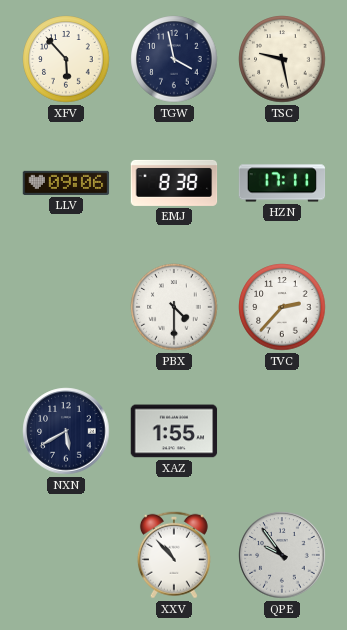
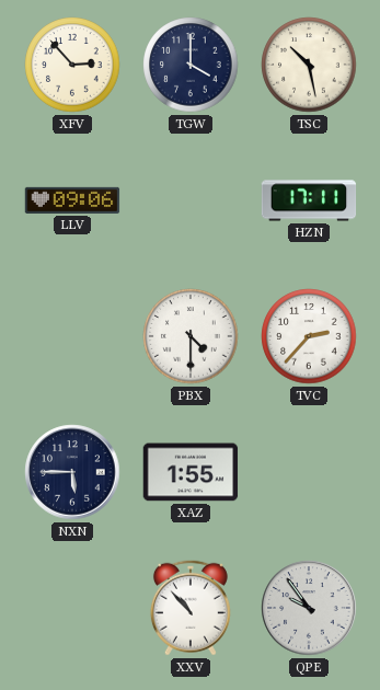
XFV: 5:53 -> 2:53
TGW: 3:58 -> 4:00
TSC: 9:28 -> 10:28
EMJ: 8:38 -> none
NXN: 5:40 -> 5:45
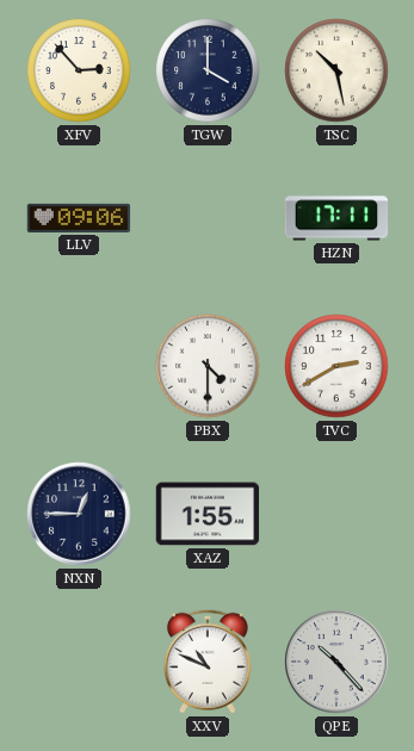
TVC: 2:37 -> 2:40
NXN: 5:45 -> 12:45
XXV: 10:53 -> 10:49
QPE: 9:54 -> 10:23
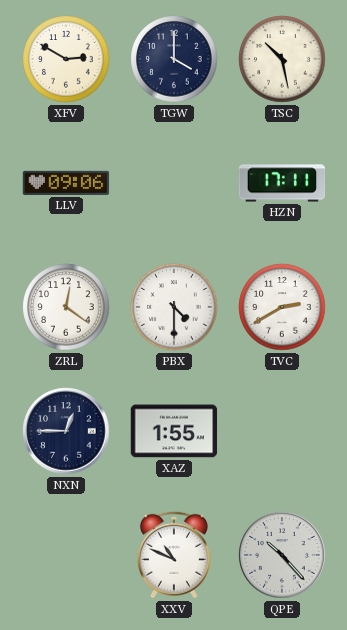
XFV: 2:53 -> 2:50
ZRL: none -> 12:21
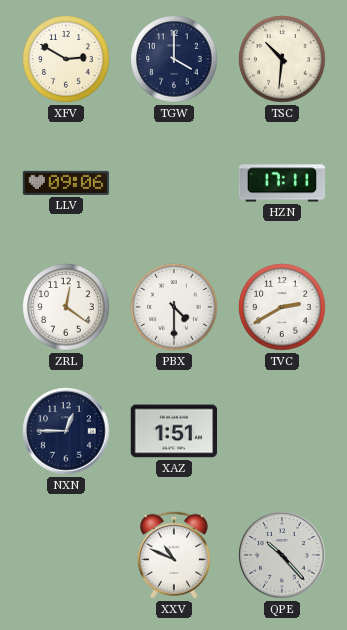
TSC: 10:28 -> 10:31
XAZ: 1:55 -> 1:51
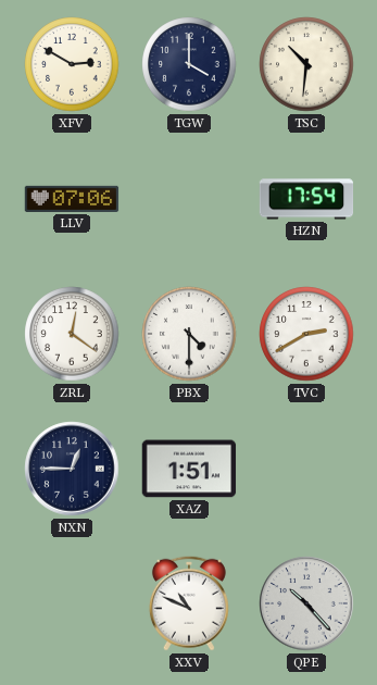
LLV: 09:06 -> 07:06
HZN: 17:11 -> 17:54
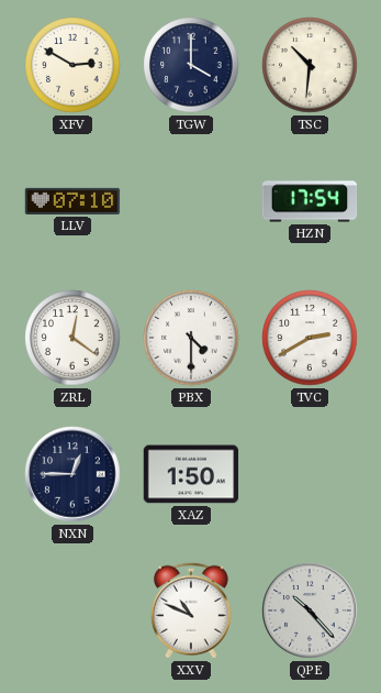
LLV: 07:06 -> 07:10
XAZ: 1:51 -> 1:50
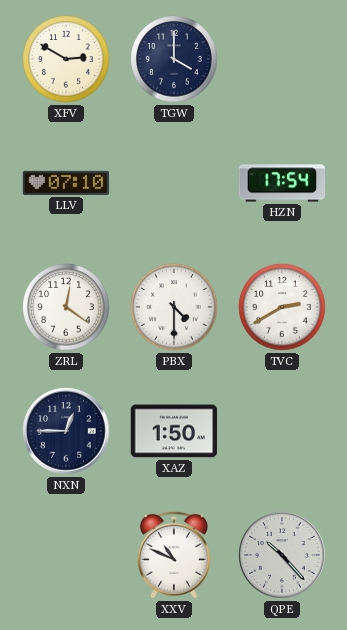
TSC: 10:31 -> none
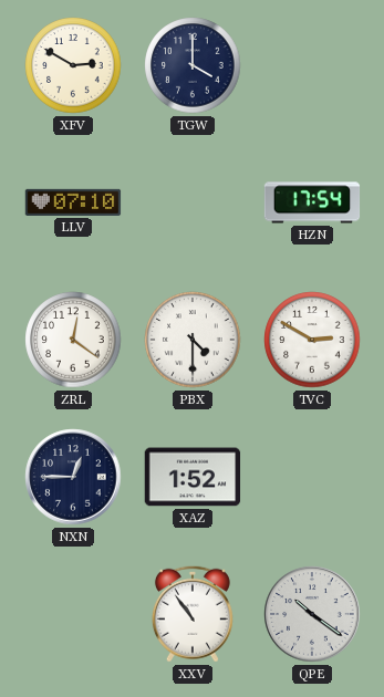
TVC: 2:40 -> 2:50
XAZ: 1:50 -> 1:52
XXV: 10:49 -> 10:54
QPE: 10:23 -> 10:21
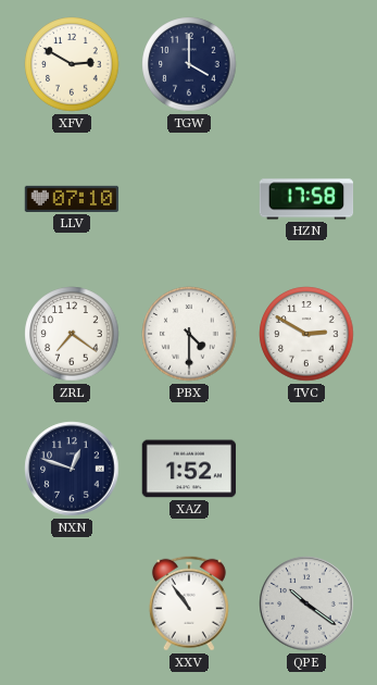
HZN: 17:54 -> 17:58
ZRL: 12:21 -> 7:21
NXN: 12:45 -> 12:48
